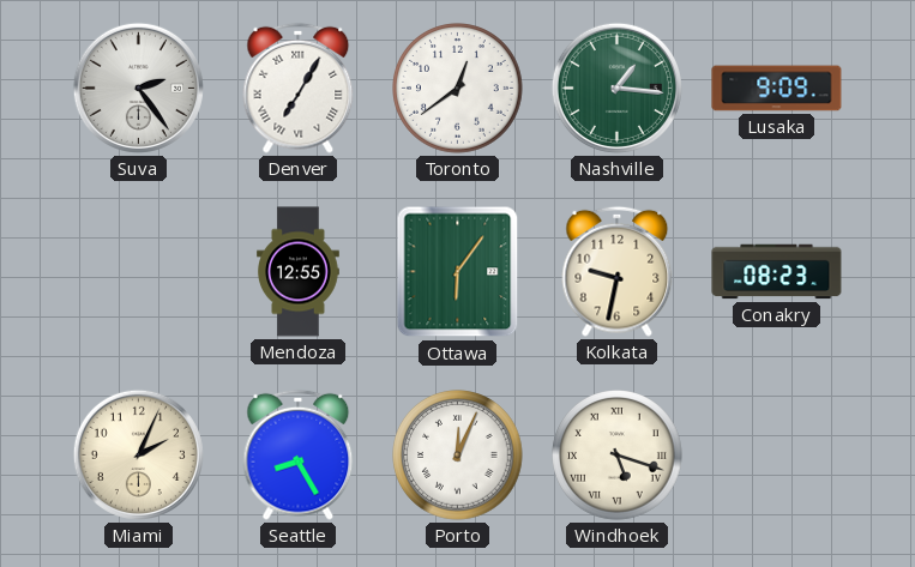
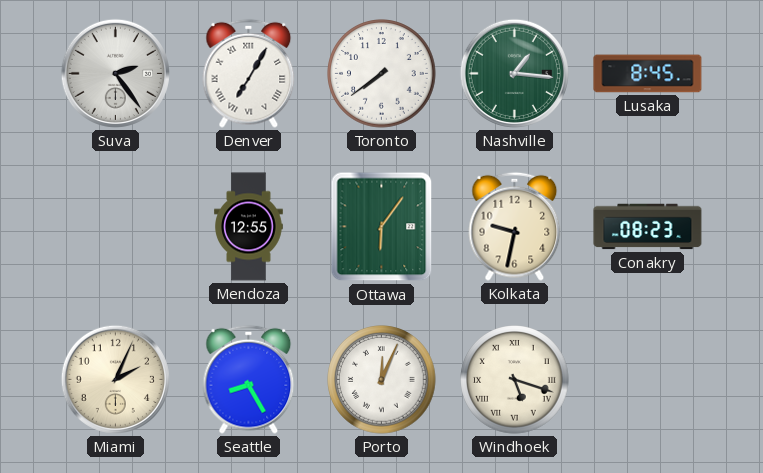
Toronto: 12:39 -> 7:39
Lusaka: 9:09 -> 8:45
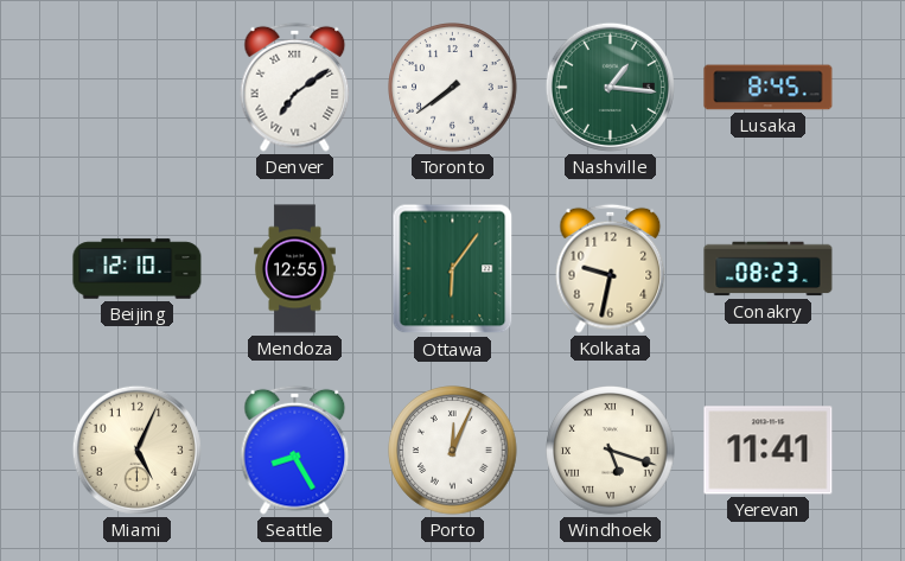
Suva: 2:24 -> none
Denver: 7:05 -> 7:09
Beijing: none -> 12:10
Miami: 2:04 -> 5:04
Yerevan: none -> 11:41
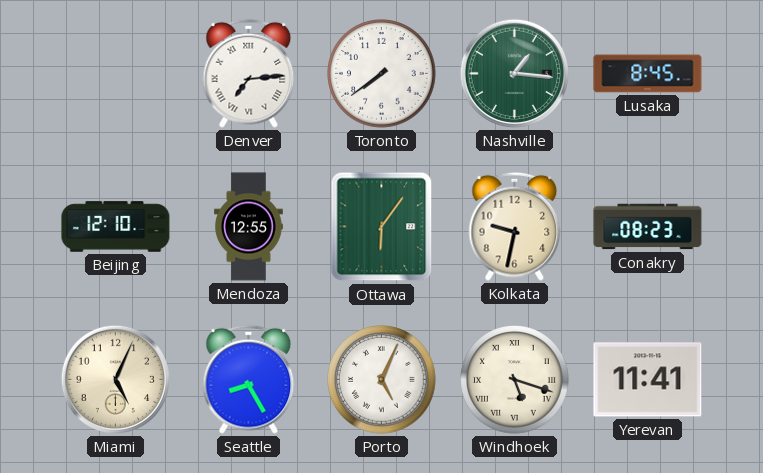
Denver: 7:09 -> 7:14
Porto: 12:04 -> 5:04
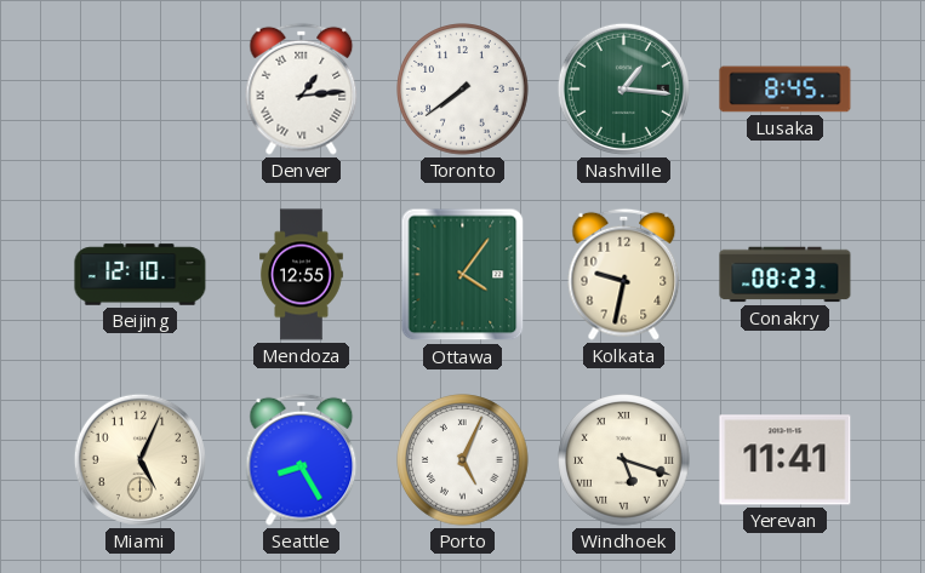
Denver: 7:14 -> 1:14
Ottawa: 6:06 -> 4:06
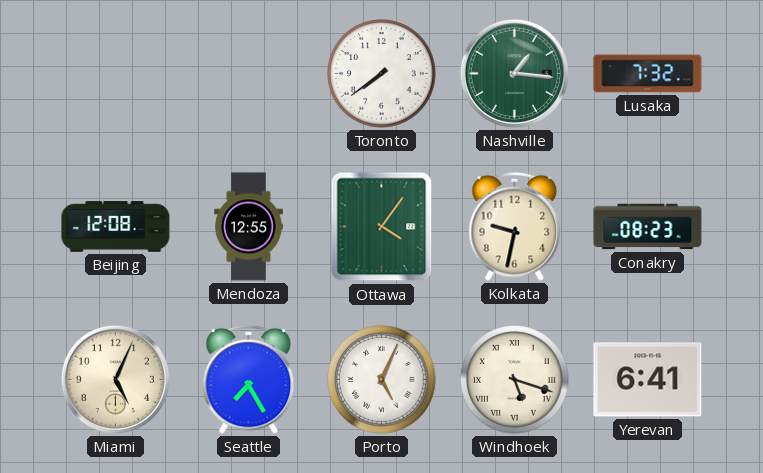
Denver: 1:14 -> none
Lusaka: 8:45 -> 7:32
Beijing: 12:10 -> 12:08
Seattle: 8:25 -> 7:25
Yerevan: 11:41 -> 6:41
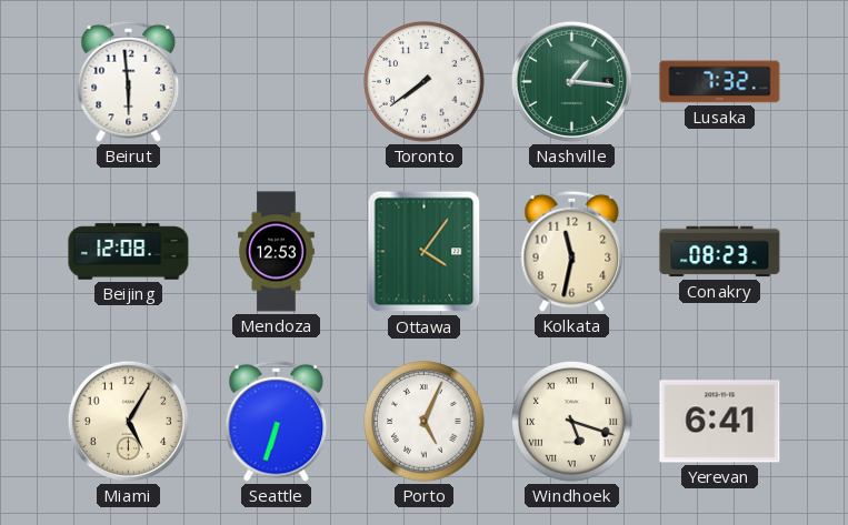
Beirut: none -> 5:59
Mendoza: 12:55 -> 12:53
Kolkata: 9:32 -> 11:32
Miami: 5:04 -> 5:05
Seattle: 7:25 -> 6:33
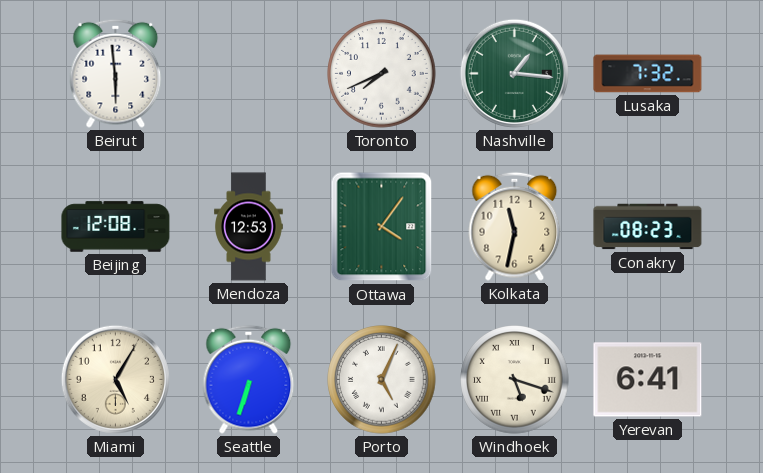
Toronto: 7:39 -> 7:41
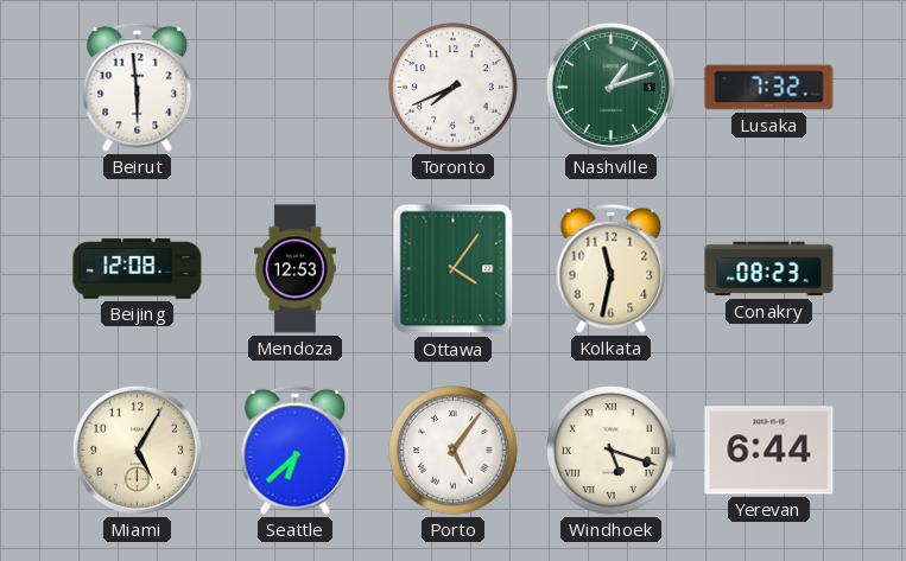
Nashville: 1:16 -> 1:12
Seattle: 6:33 -> 6:38
Porto: 5:04 -> 5:06
Yerevan: 6:41 -> 6:44
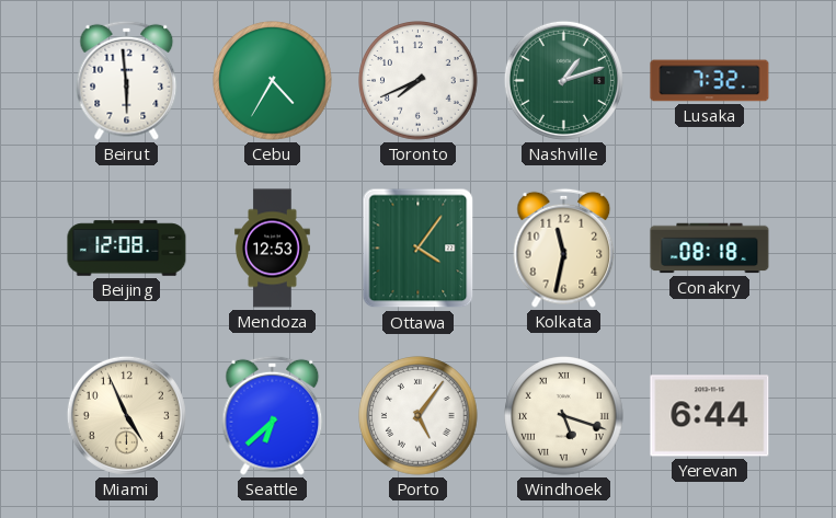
Cebu: none -> 4:35
Conakry: 08:23 -> 08:18
Miami: 5:05 -> 4:56
